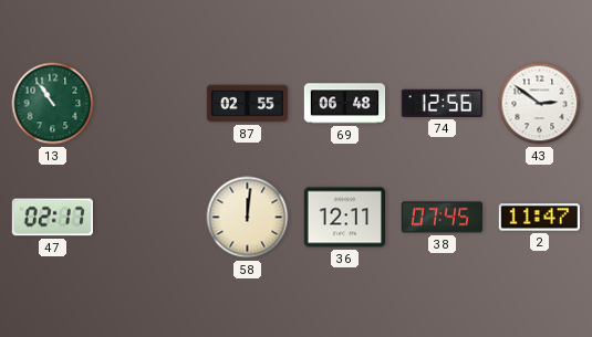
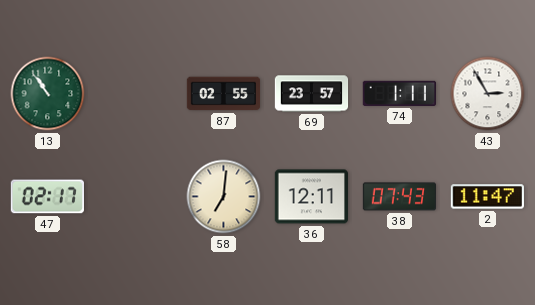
69: 06:48 -> 23:57
74: 12:56 -> 1:11
43: 2:51 -> 2:55
58: 12:01 -> 7:01
38: 07:45 -> 07:43
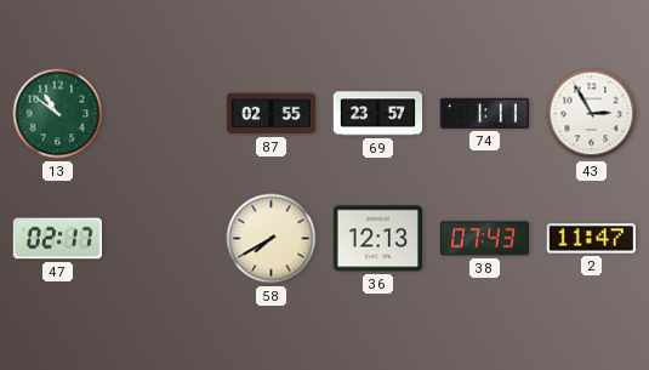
13: 10:54 -> 10:51
58: 7:01 -> 7:40
36: 12:11 -> 12:13
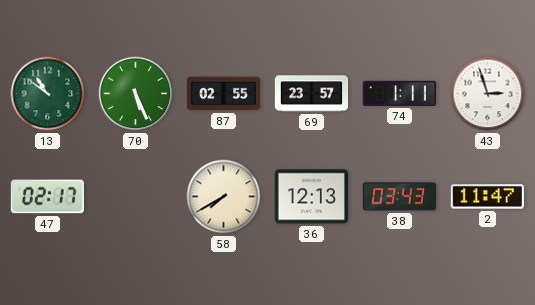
70: none -> 5:26
43: 2:55 -> 2:57
38: 07:43 -> 03:43
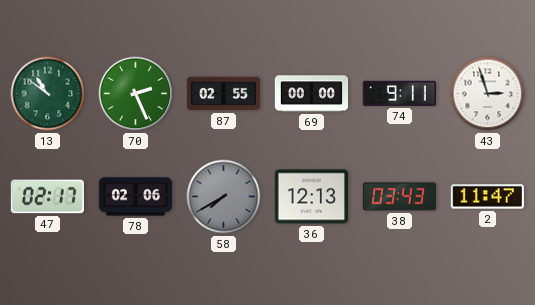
70: 5:26 -> 2:26
69: 23:57 -> 00:00
74: 1:11 -> 9:11
78: none -> 02:06
58 dial: cream -> grey
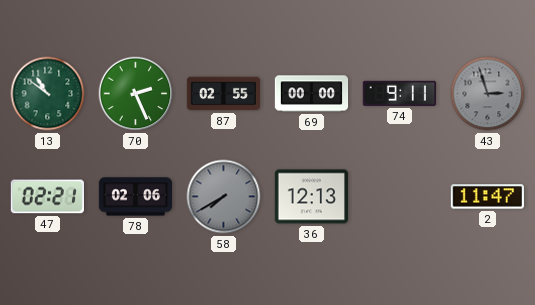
43 dial: white -> grey
47: 02:17 -> 02:21
38: 03:43 -> none
